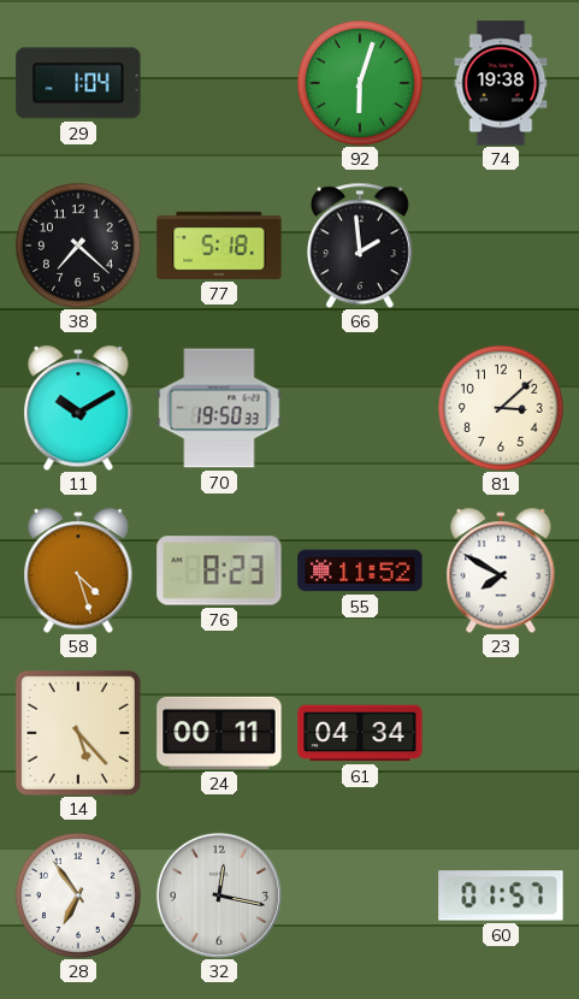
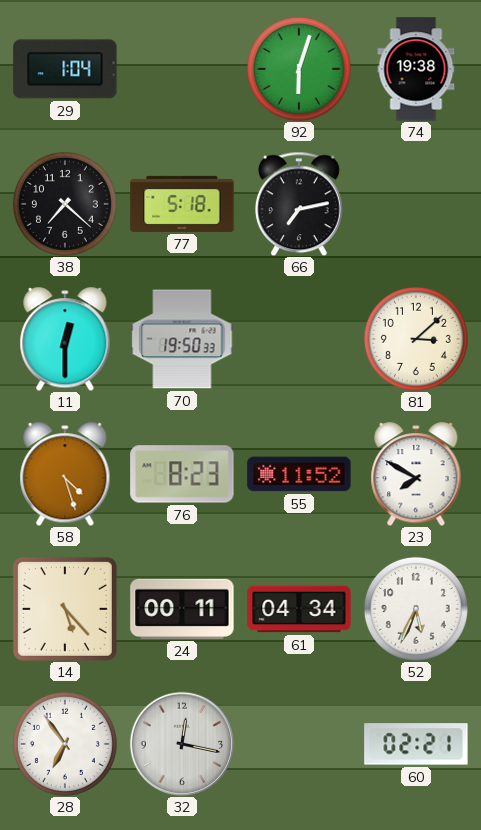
66: 1:59 -> 7:13
11: 10:10 -> 12:30
52: none -> 5:34
60: 01:57 -> 02:21
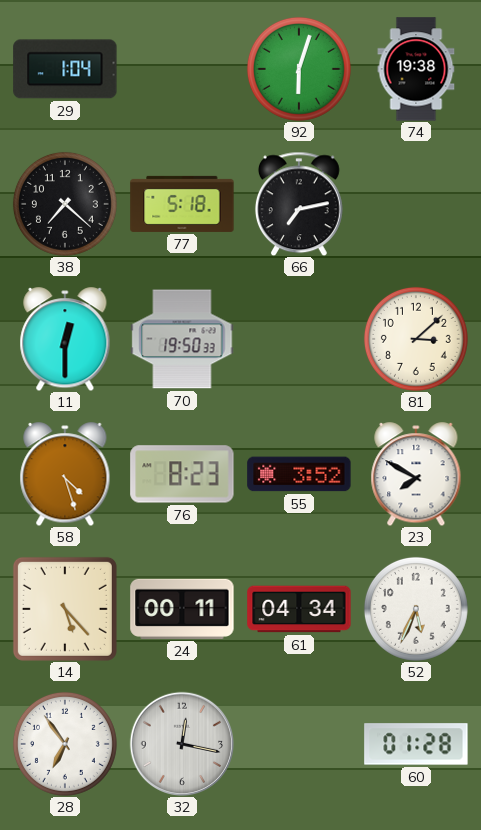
55: 11:52 -> 3:52
60: 02:21 -> 01:28
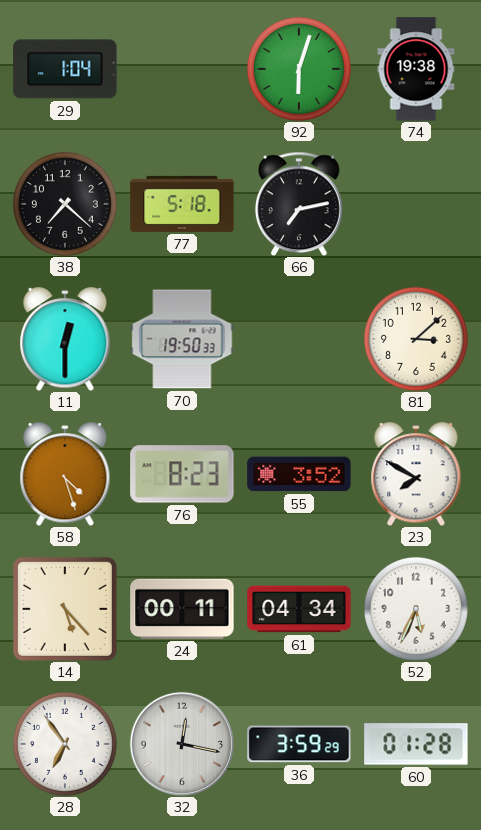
36: none -> 3:59
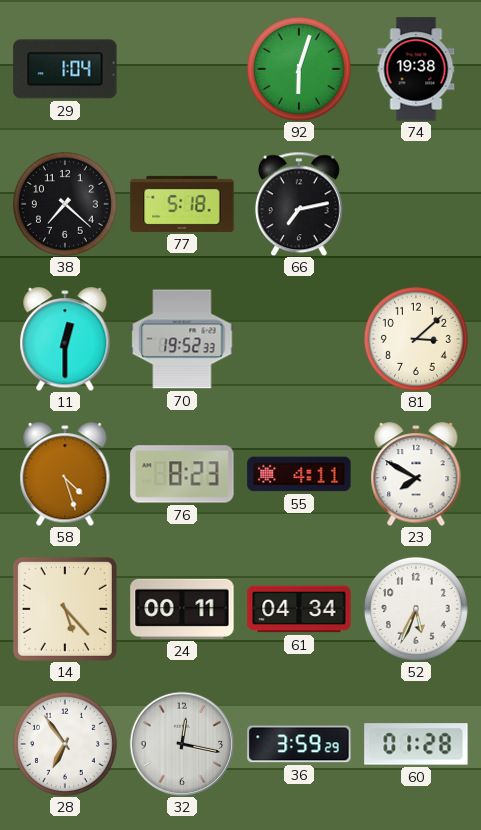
70: 19:50 -> 19:52
55: 3:52 -> 4:11
